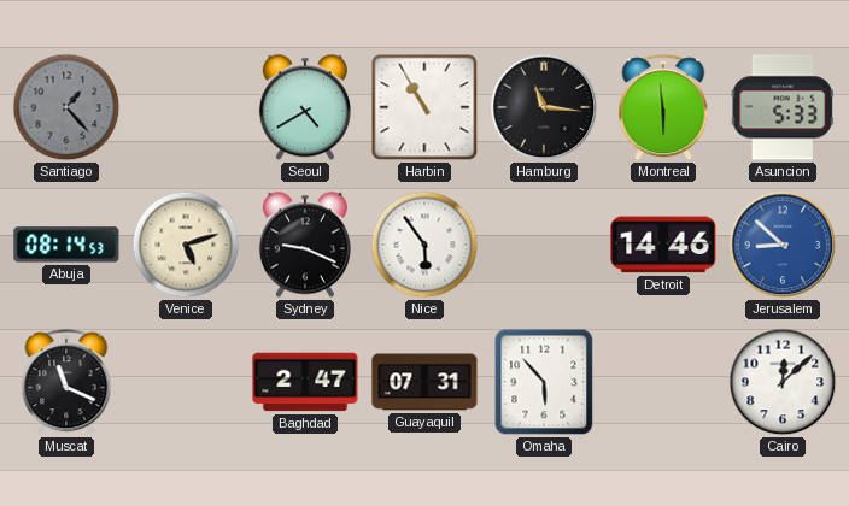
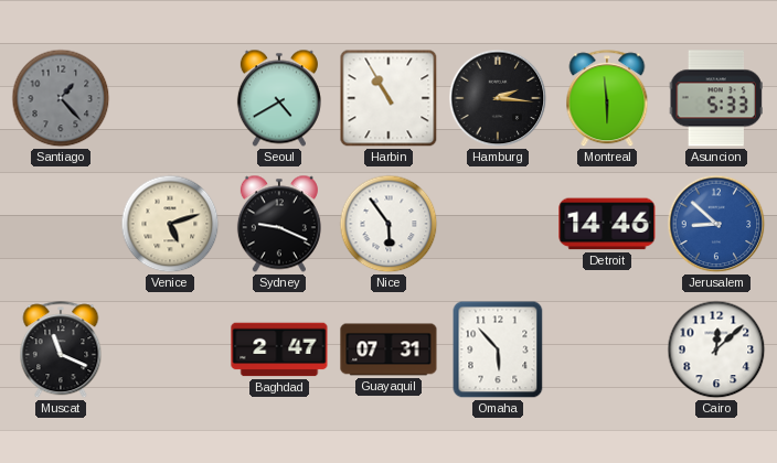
Hamburg: 11:16 -> 2:16
Abuja: 08:14 -> none
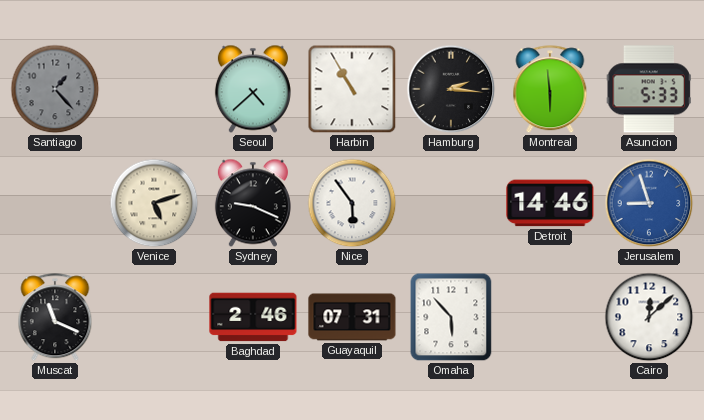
Seoul: 4:40 -> 4:38
Jerusalem: 8:52 -> 8:57
Baghdad: 2:47 -> 2:46
